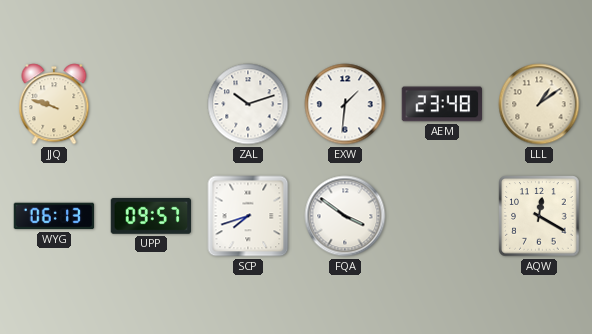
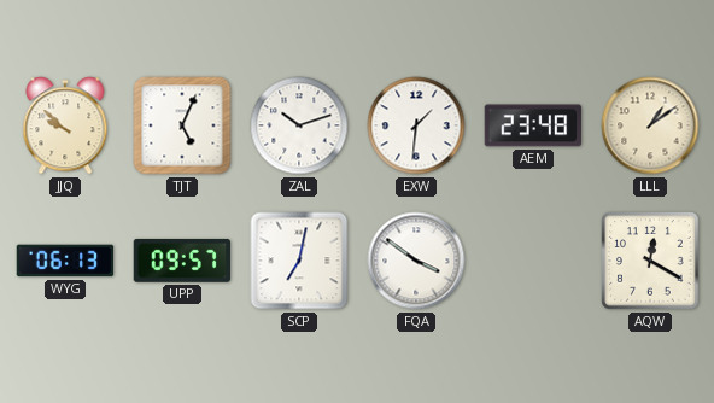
JJQ: 9:48 -> 9:52
TJT: none -> 5:04
SCP: 7:42 -> 7:02
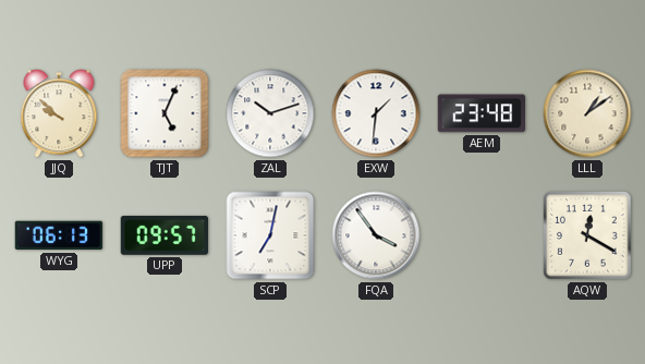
FQA: 3:51 -> 3:54
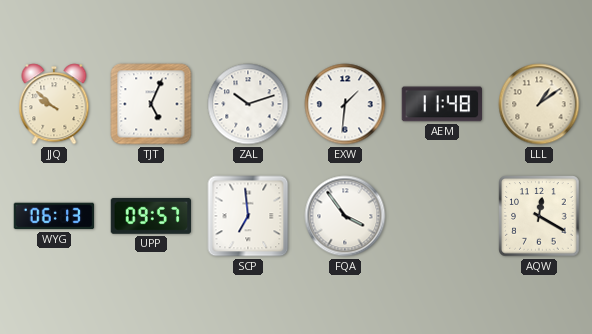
AEM: 23:48 -> 11:48
SCP: 7:02 -> 6:59
